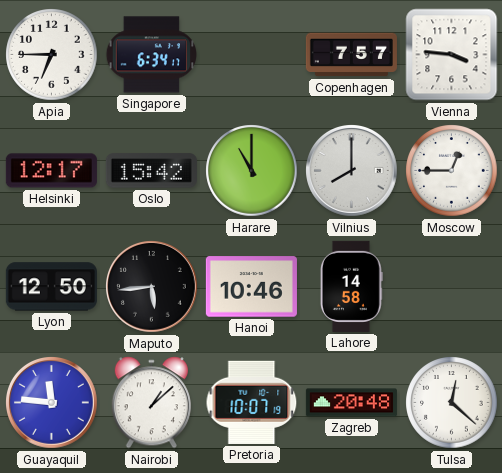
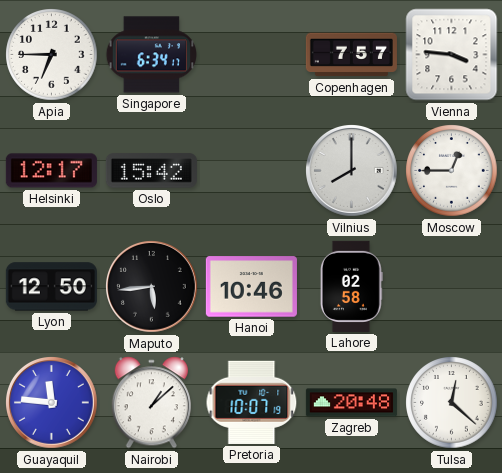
Harare: 11:00 -> none
Lahore: 14:58 -> 02:58
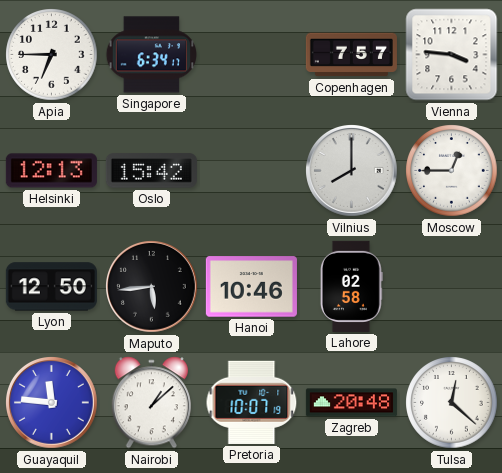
Helsinki: 12:17 -> 12:13
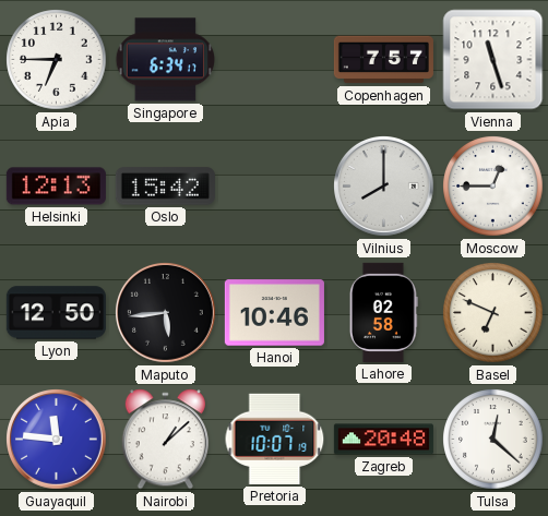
Vienna: 3:46 -> 11:27
Basel: none -> 6:49
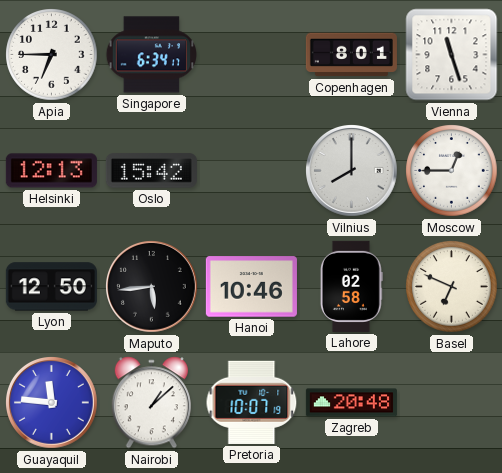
Copenhagen: 7:57 -> 8:01
Tulsa: 12:22 -> none
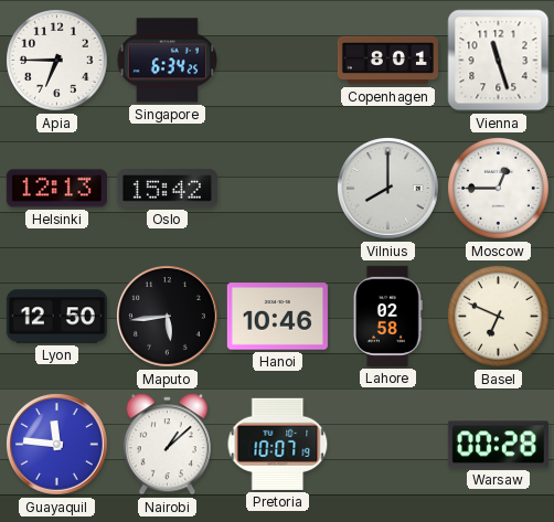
Singapore: 6:34:17 -> 6:34:25
Zagreb: 20:48 -> none
Warsaw: none -> 00:28
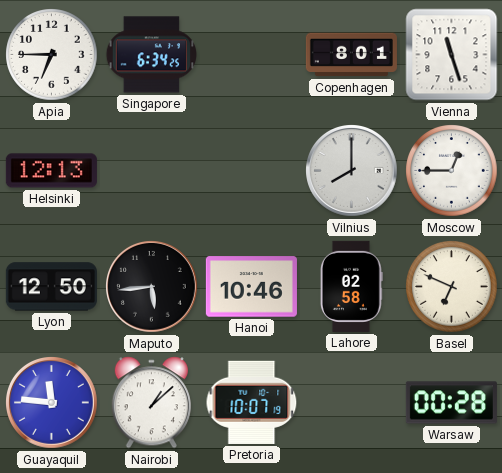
Oslo: 15:42 -> none
